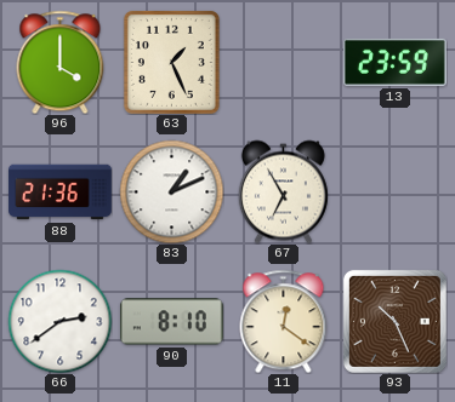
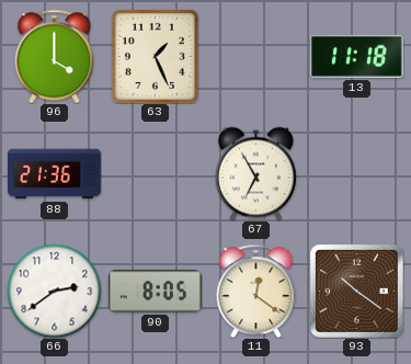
13: 23:59 -> 11:18
83: 1:11 -> none
90: 8:10 -> 8:05
93: 10:26 -> 10:21
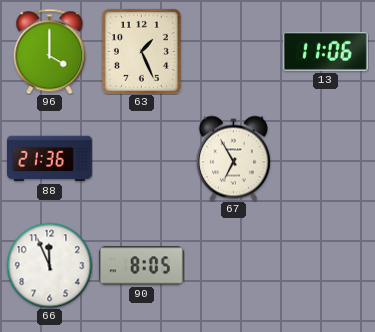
13: 11:18 -> 11:06
66: 2:39 -> 11:56
11: 12:21 -> none
93: 10:21 -> none
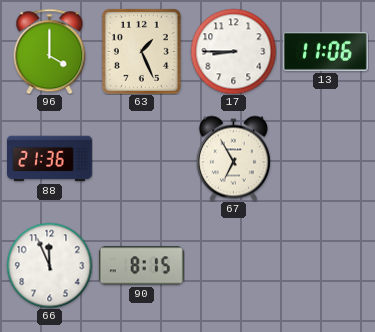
17: none -> 8:45
90: 8:05 -> 8:15
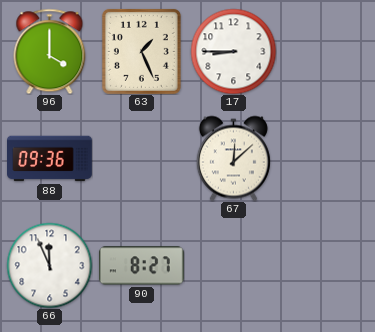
13: 11:06 -> none
88: 21:36 -> 09:36
67: 6:55 -> 12:08
90: 8:15 -> 8:27
